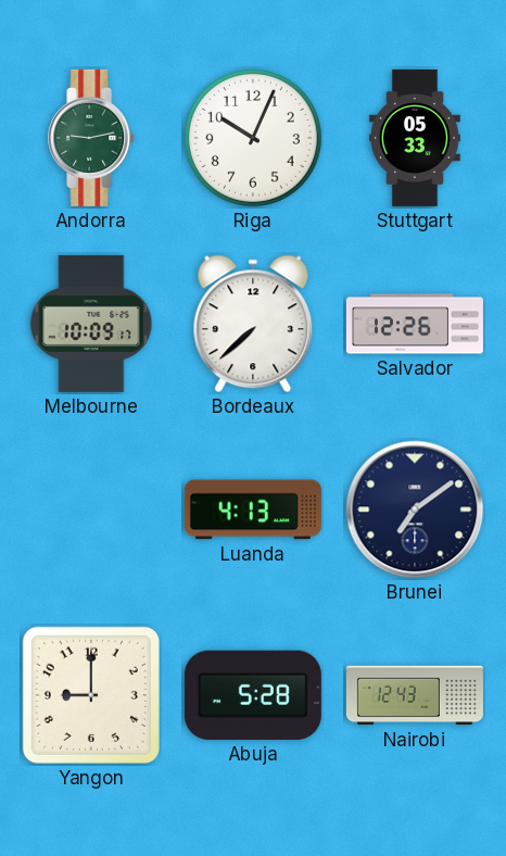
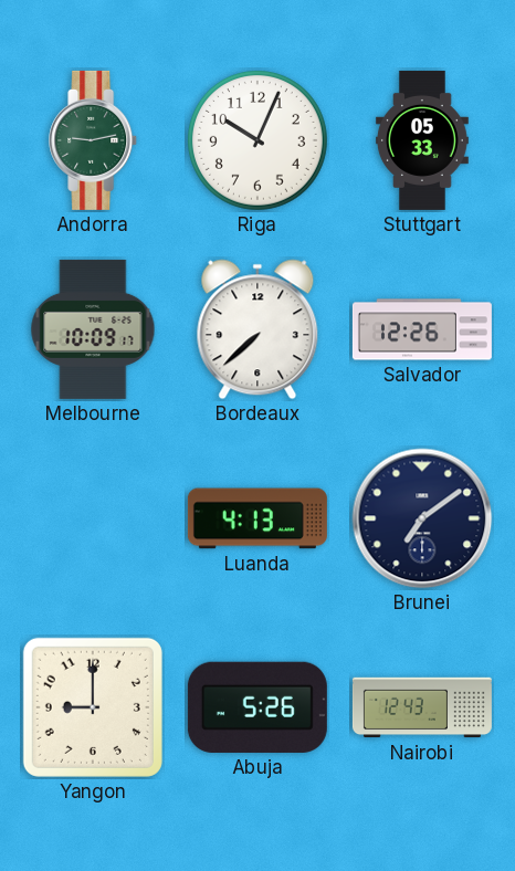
Abuja: 5:28 -> 5:26
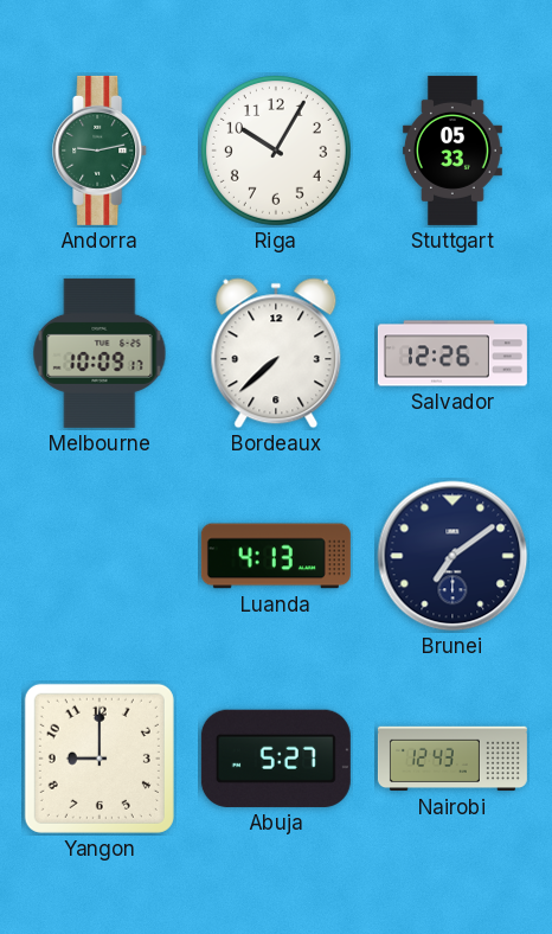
Riga: 10:04 -> 10:05
Abuja: 5:26 -> 5:27
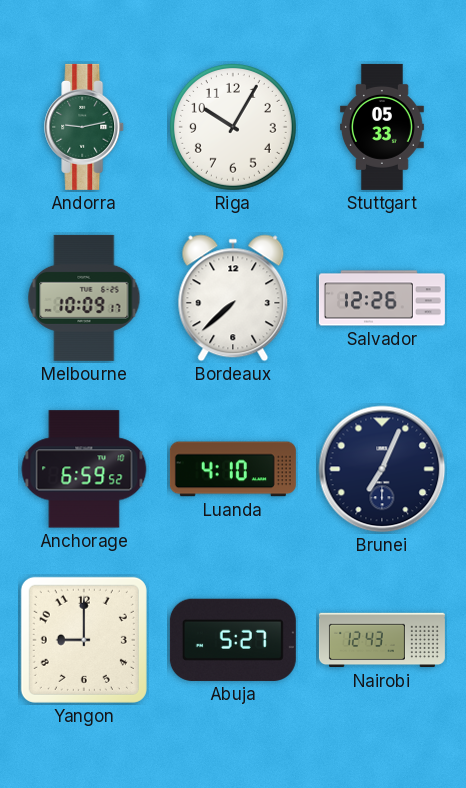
Anchorage: none -> 6:59
Luanda: 4:13 -> 4:10
Brunei: 7:09 -> 7:04
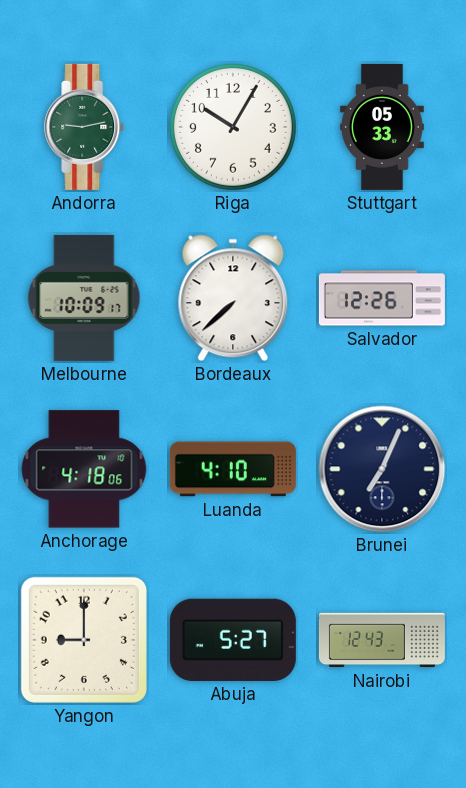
Anchorage: 6:59 -> 4:18
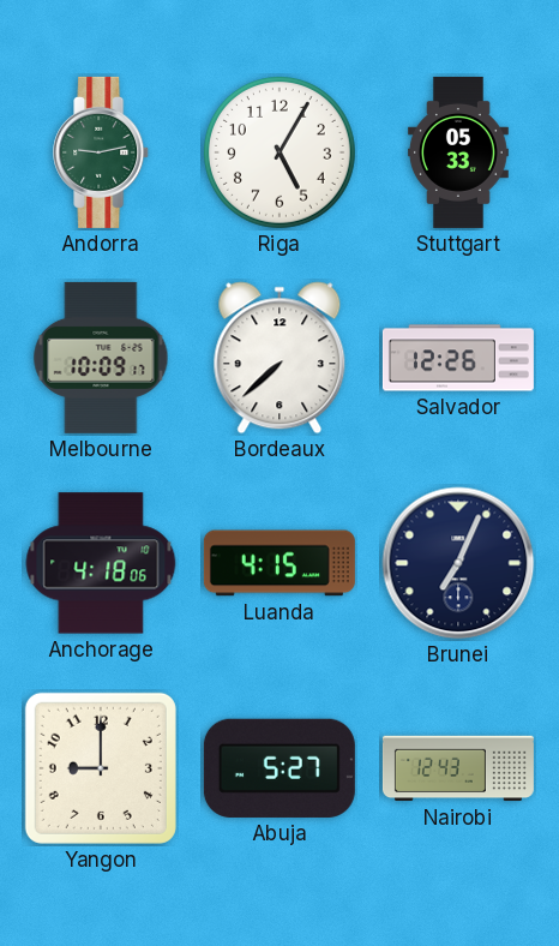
Riga: 10:05 -> 5:05
Luanda: 4:10 -> 4:15
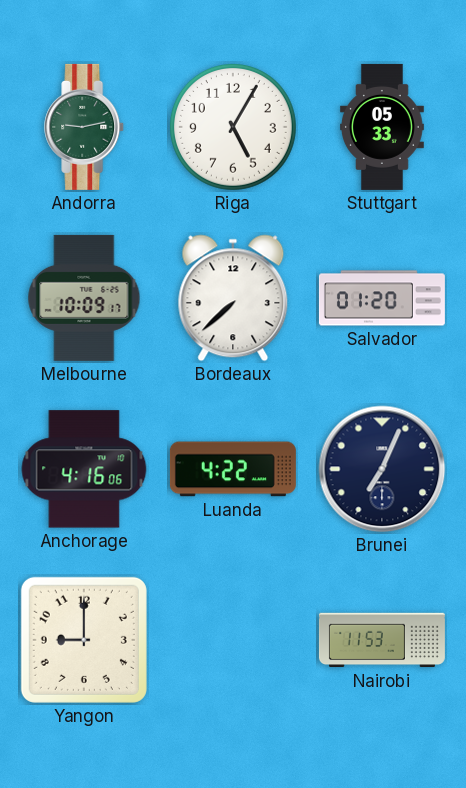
Salvador: 12:26 -> 01:20
Anchorage: 4:18 -> 4:16
Luanda: 4:15 -> 4:22
Abuja: 5:27 -> none
Nairobi: 12:43 -> 11:53
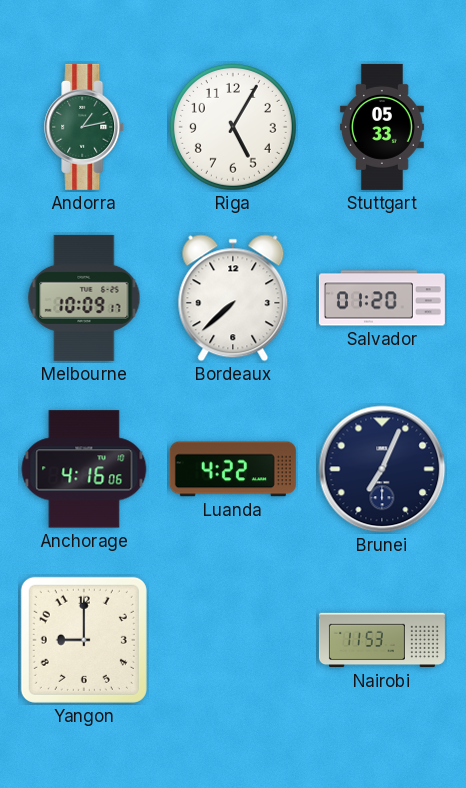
Andorra: 9:13 -> 1:13
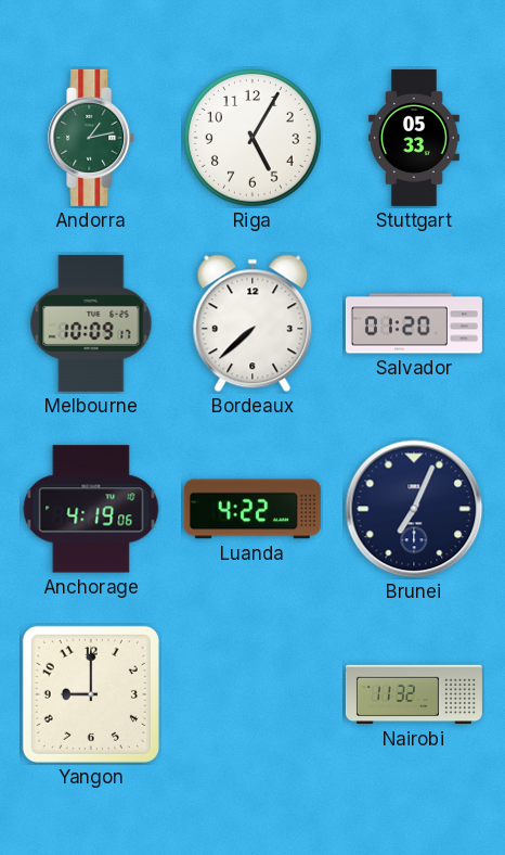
Anchorage: 4:16 -> 4:19
Nairobi: 11:53 -> 11:32
